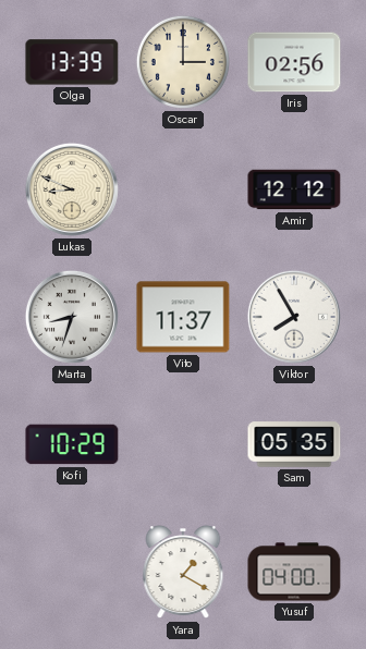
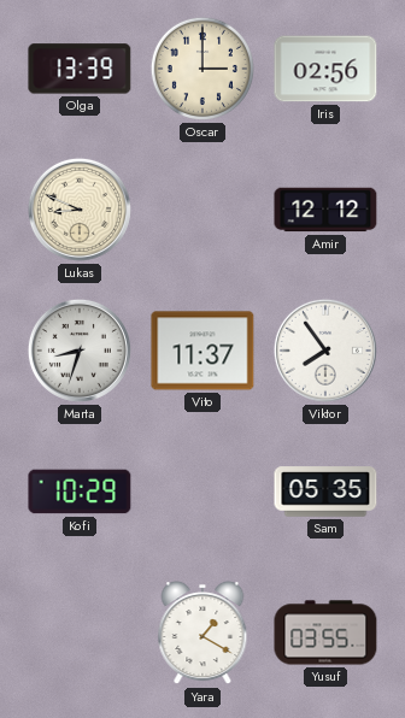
Viktor: 7:55 -> 7:54
Yusuf: 04:00 -> 03:55
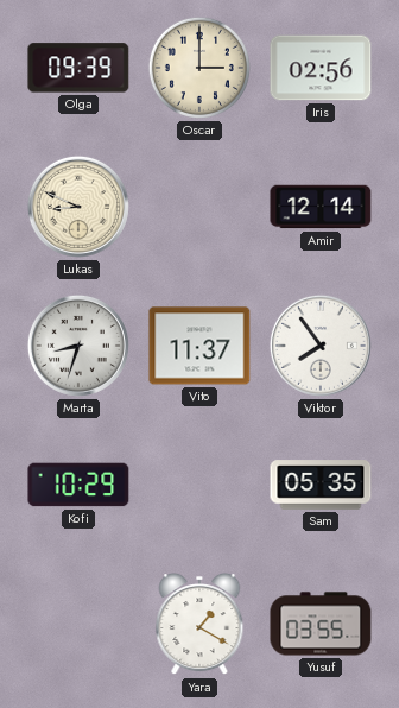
Olga: 13:39 -> 09:39
Amir: 12:12 -> 12:14
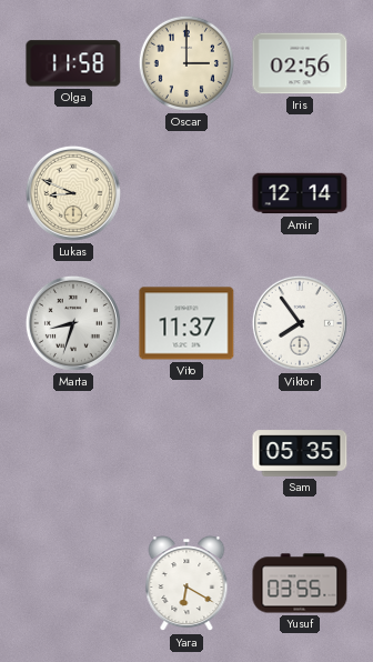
Olga: 09:39 -> 11:58
Kofi: 10:29 -> none
Yara: 1:20 -> 6:20
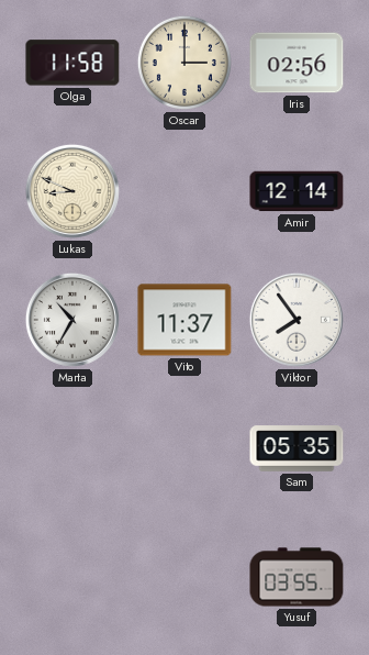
Marta: 8:33 -> 10:35
Yara: 6:20 -> none
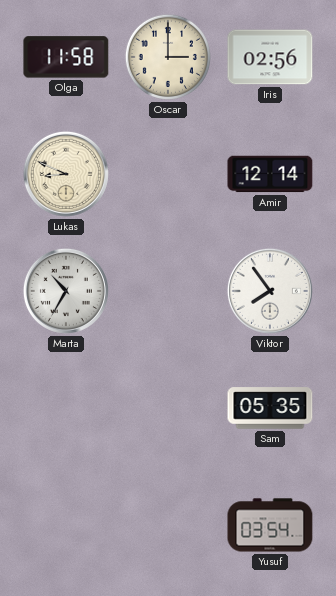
Vito: 11:37 -> none
Yusuf: 03:55 -> 03:54
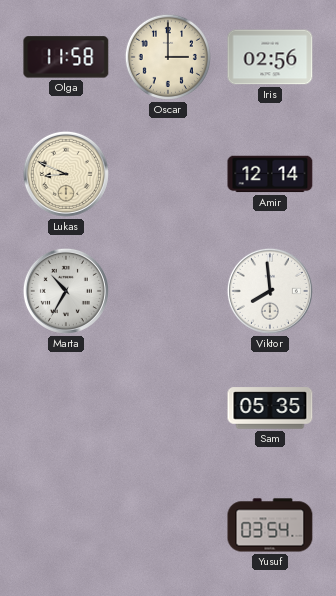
Viktor: 7:54 -> 7:59
